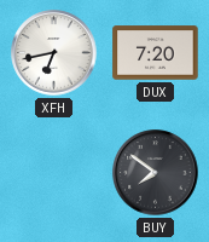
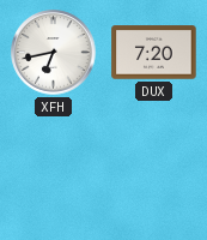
BUY: 7:51 -> none
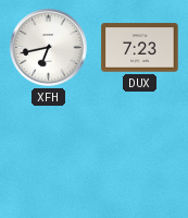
DUX: 7:20 -> 7:23
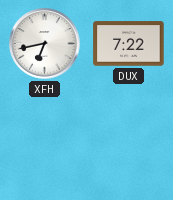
DUX: 7:23 -> 7:22
